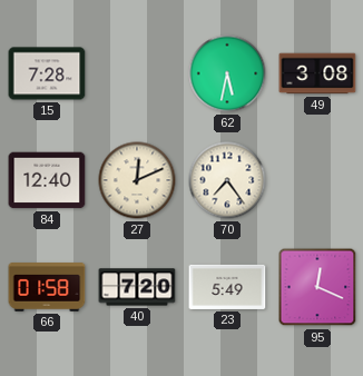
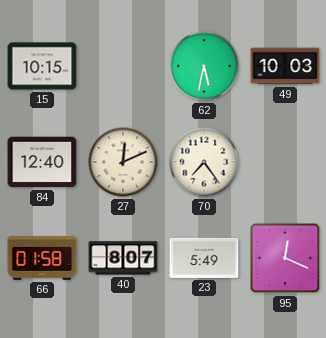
15: 7:28 -> 10:15
49: 3:08 -> 10:03
40: 7:20 -> 8:07
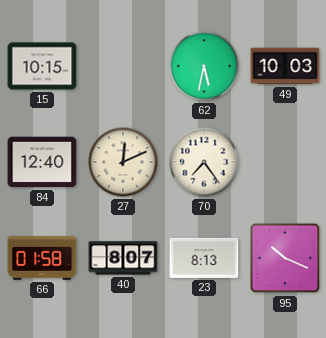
23: 5:49 -> 8:13
95: 12:19 -> 10:19
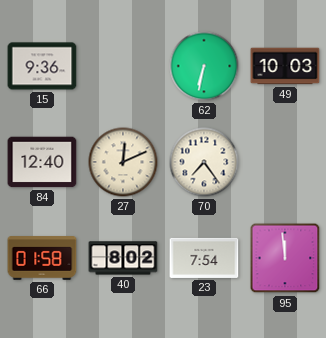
15: 10:15 -> 9:36
62: 5:32 -> 6:32
40: 8:07 -> 8:02
23: 8:13 -> 7:54
95: 10:19 -> 11:59
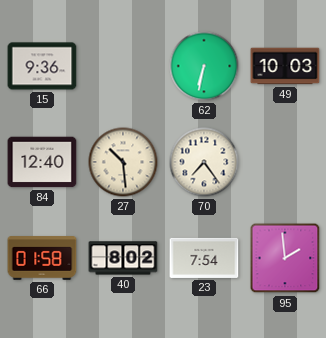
27: 12:11 -> 10:29
95: 11:59 -> 1:59
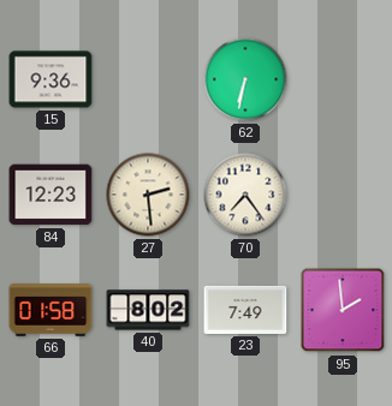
49: 10:03 -> none
84: 12:40 -> 12:23
27: 10:29 -> 2:29
23: 7:54 -> 7:49
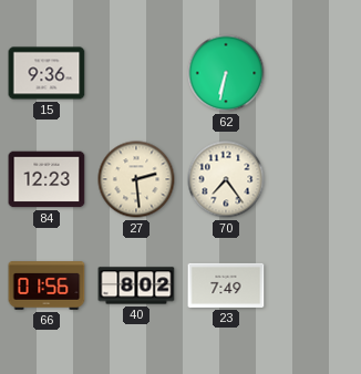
66: 01:58 -> 01:56
95: 1:59 -> none
